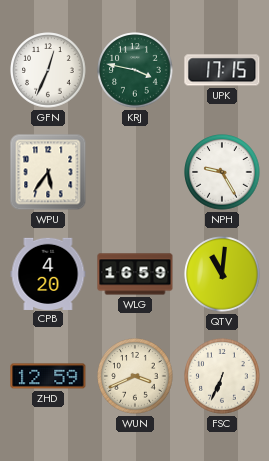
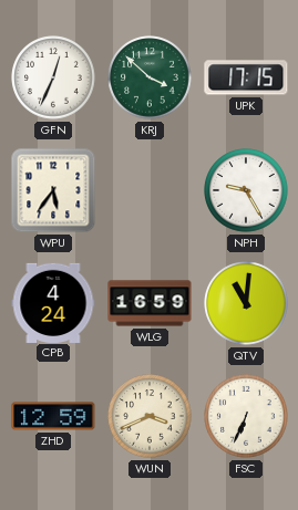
KRJ: 3:47 -> 3:52
CPB: 4:20 -> 4:24
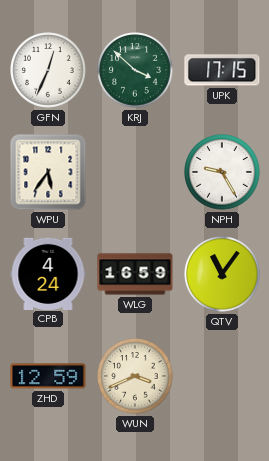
QTV: 11:01 -> 11:06
FSC: 6:34 -> none
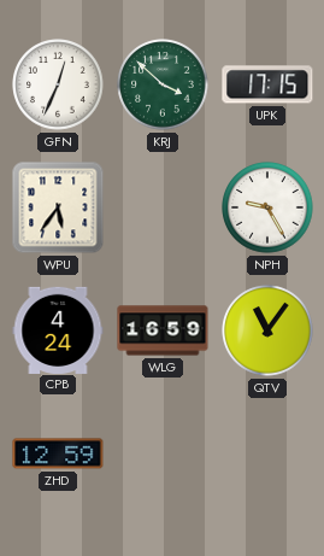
WUN: 3:41 -> none
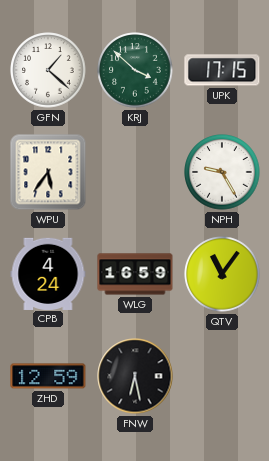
GFN: 12:34 -> 1:22
FNW: none -> 6:28
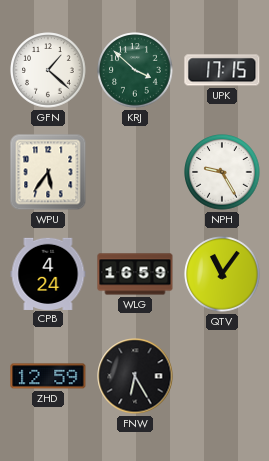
FNW: 6:28 -> 6:25
